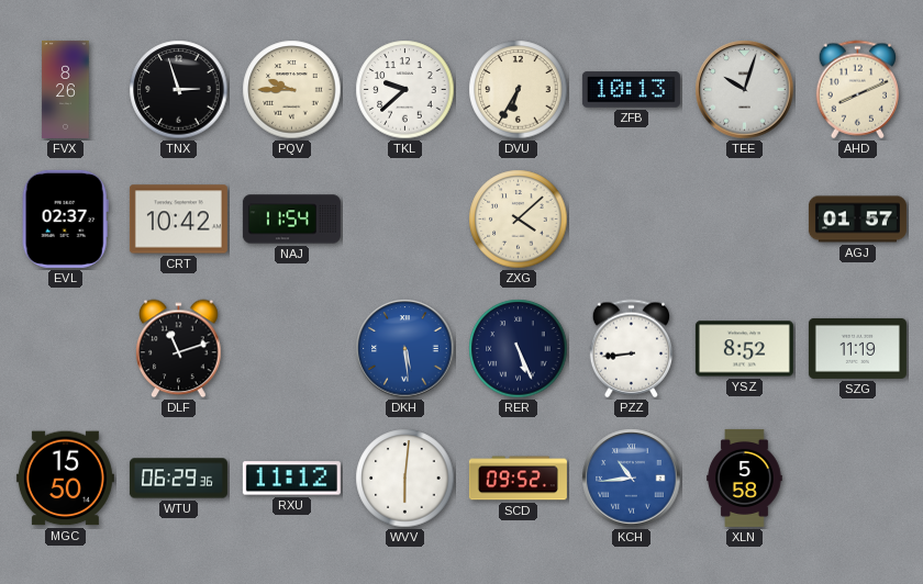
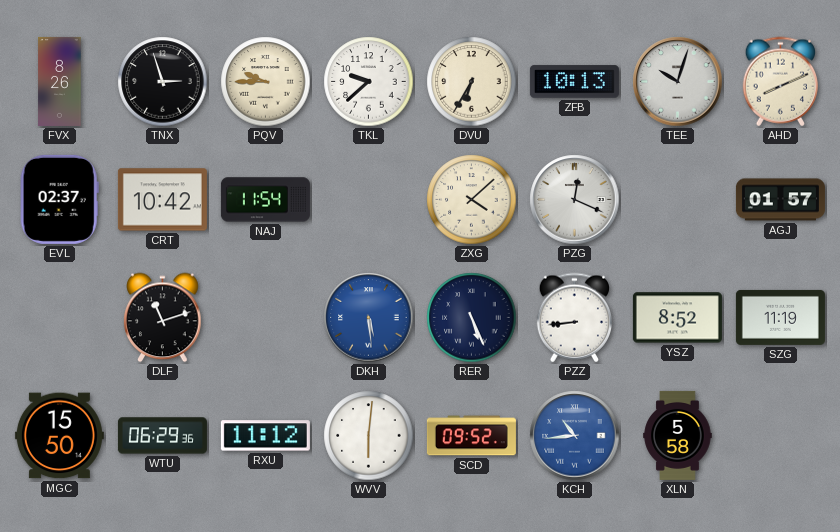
PZG: none -> 12:19
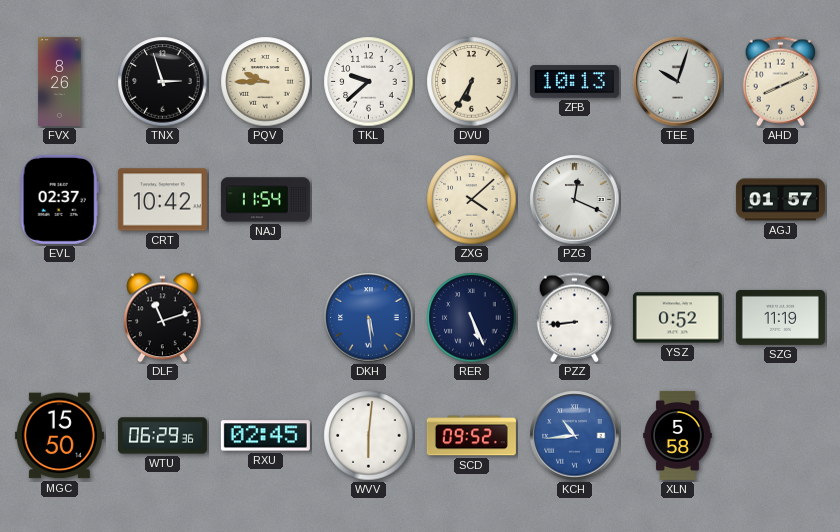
YSZ: 8:52 -> 0:52
RXU: 11:12 -> 02:45
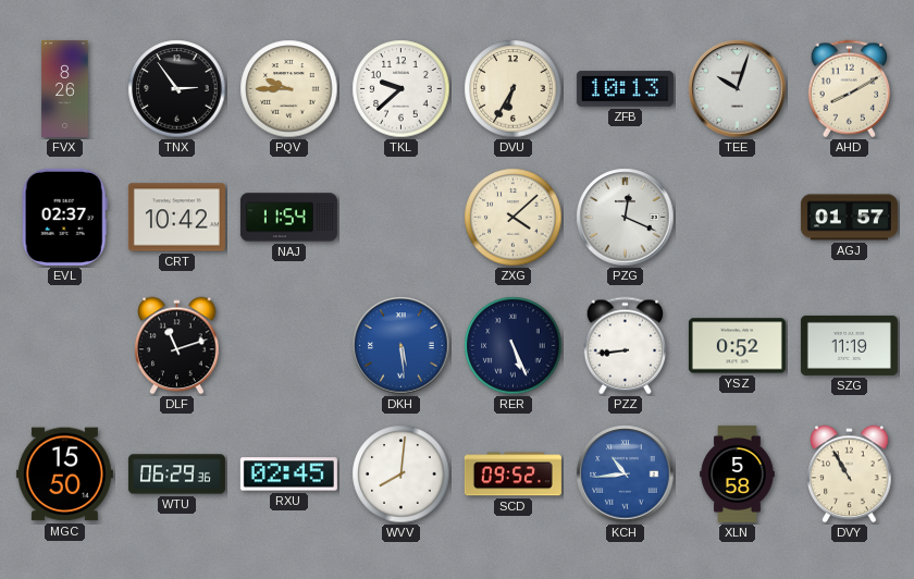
TNX: 2:57 -> 2:54
AHD: 8:11 -> 8:10
WVV: 6:01 -> 8:01
DVY: none -> 10:55
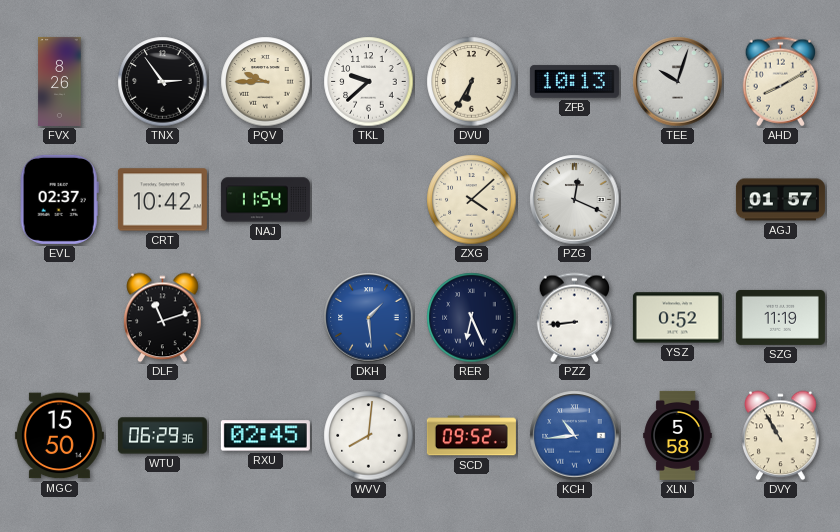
DKH: 5:29 -> 1:29
RER: 5:26 -> 6:26
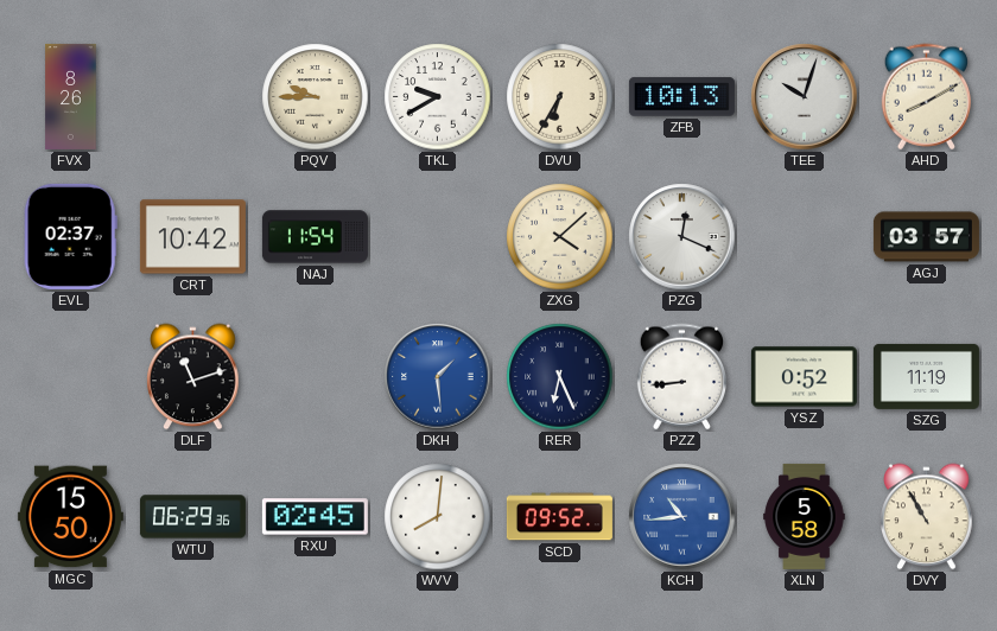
TNX: 2:54 -> none
TKL: 9:38 -> 9:40
AGJ: 01:57 -> 03:57
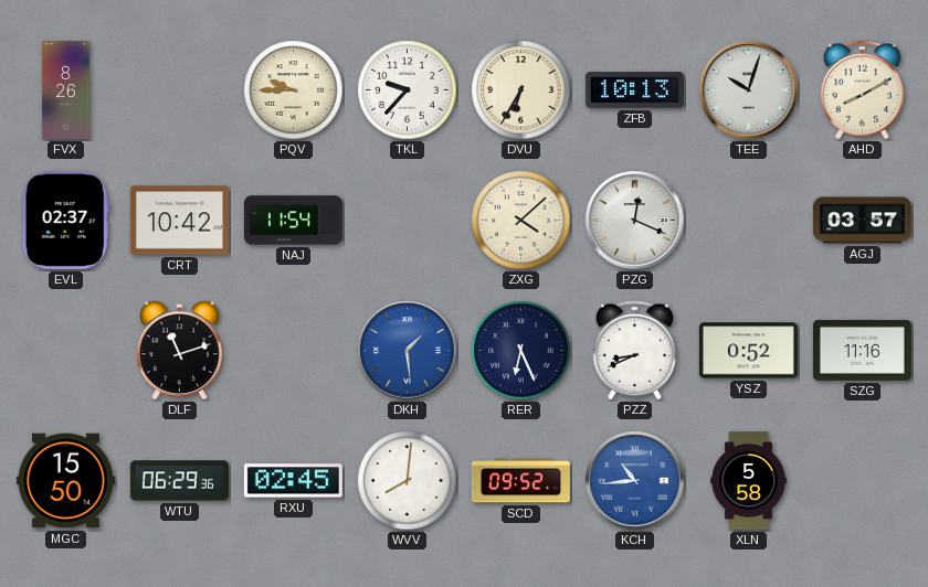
TKL: 9:40 -> 9:37
PZZ: 8:44 -> 8:41
SZG: 11:19 -> 11:16
DVY: 10:55 -> none
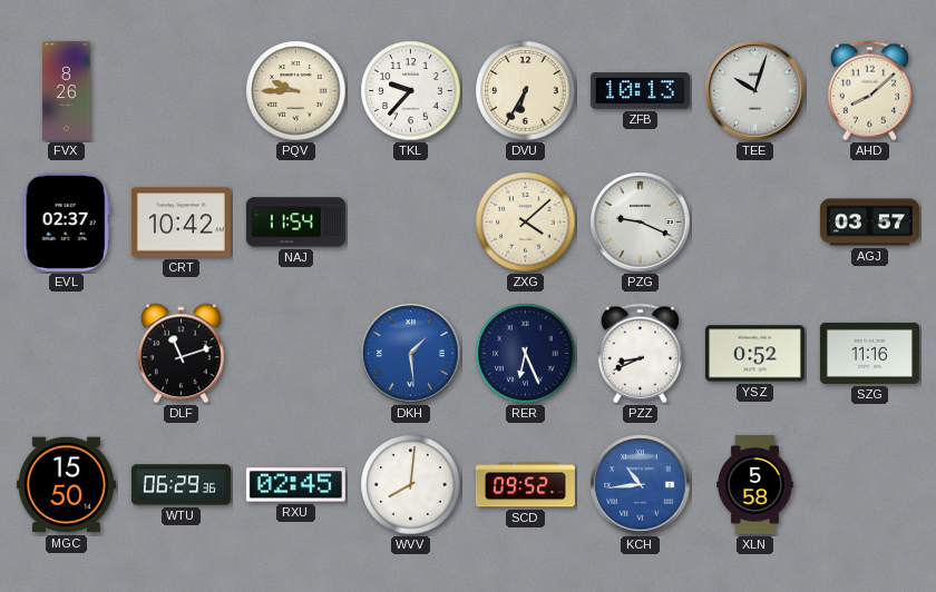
AHD: 8:10 -> 8:08
PZG: 12:19 -> 9:19
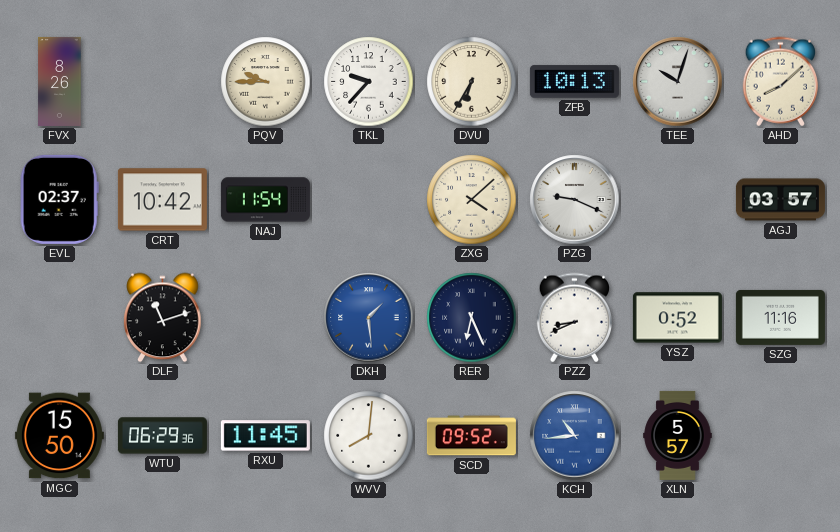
RXU: 02:45 -> 11:45
XLN: 5:58 -> 5:57
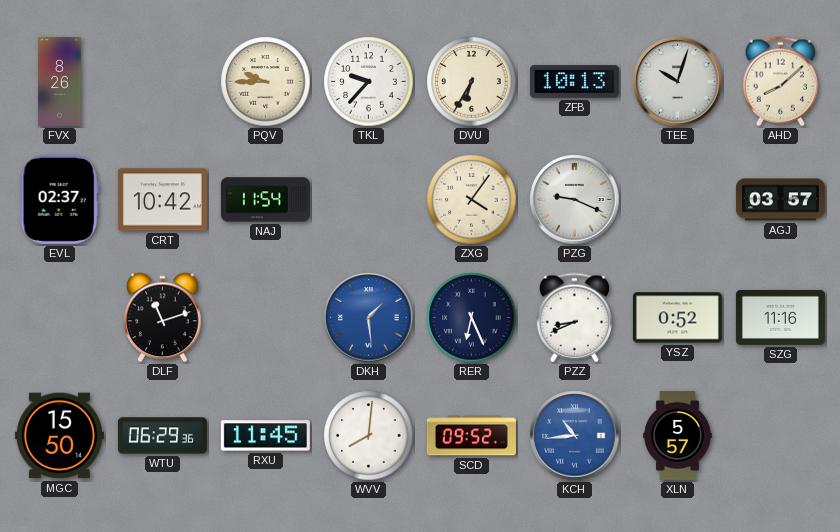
ZXG: 4:08 -> 4:06
